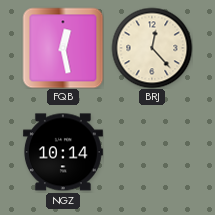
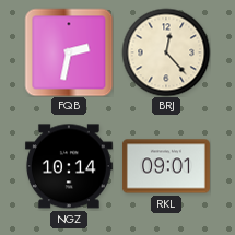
FQB: 12:28 -> 2:32
RKL: none -> 09:01
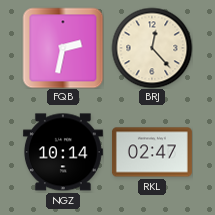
RKL: 09:01 -> 02:47
